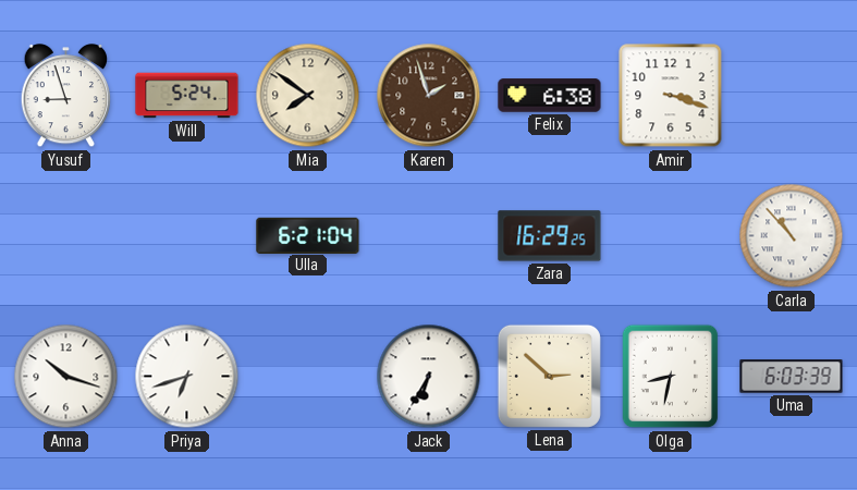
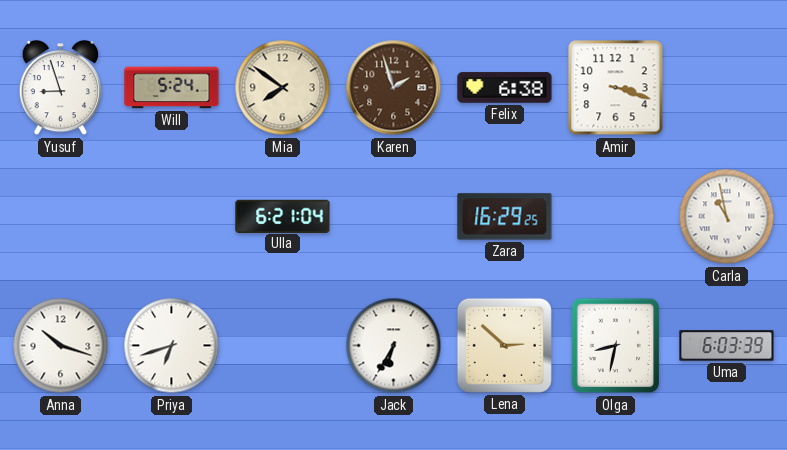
Carla: 10:53 -> 10:58
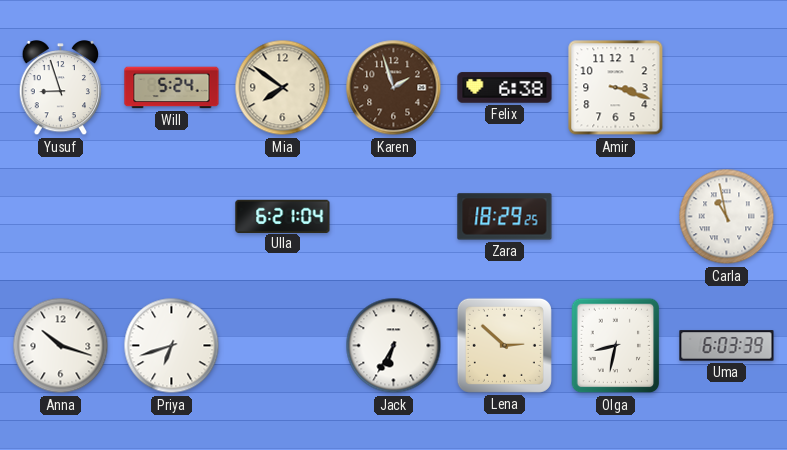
Zara: 16:29 -> 18:29
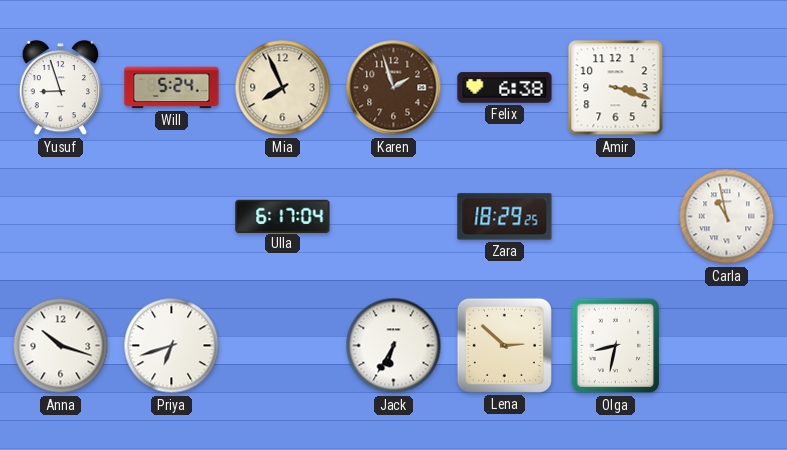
Mia: 7:51 -> 7:56
Ulla: 6:21 -> 6:17
Uma: 6:03 -> none
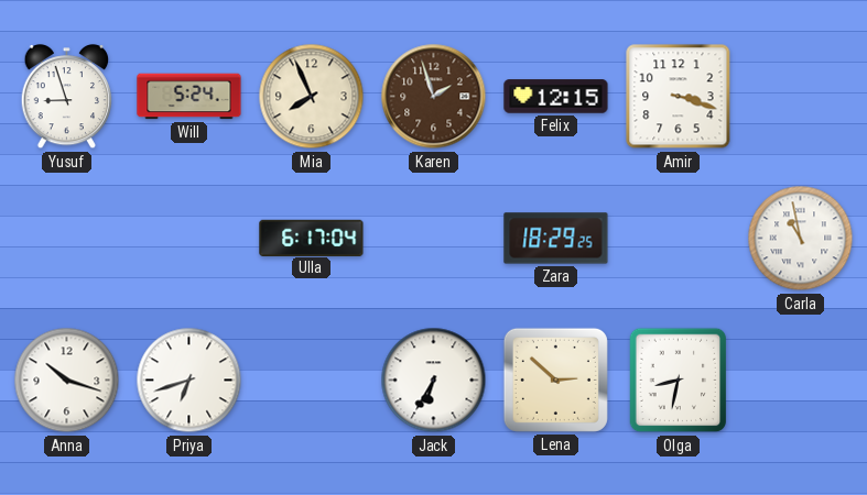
Felix: 6:38 -> 12:15
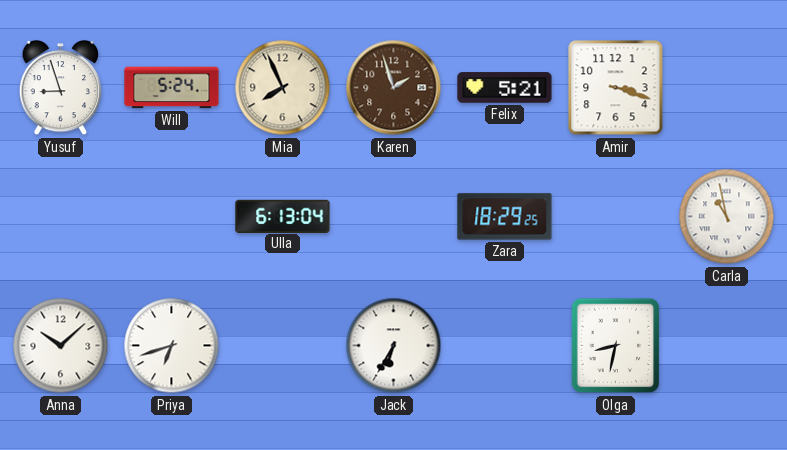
Felix: 12:15 -> 5:21
Ulla: 6:17 -> 6:13
Anna: 10:18 -> 10:08
Lena: 2:52 -> none
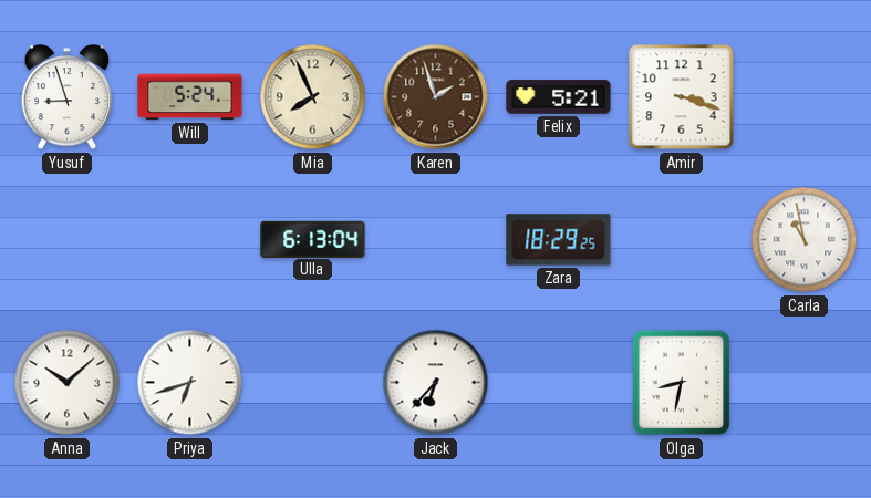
Jack: 6:35 -> 6:37
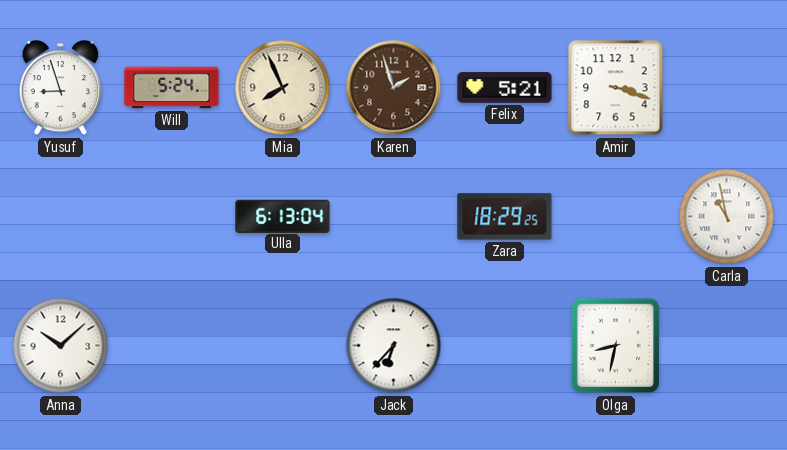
Priya: 6:42 -> none
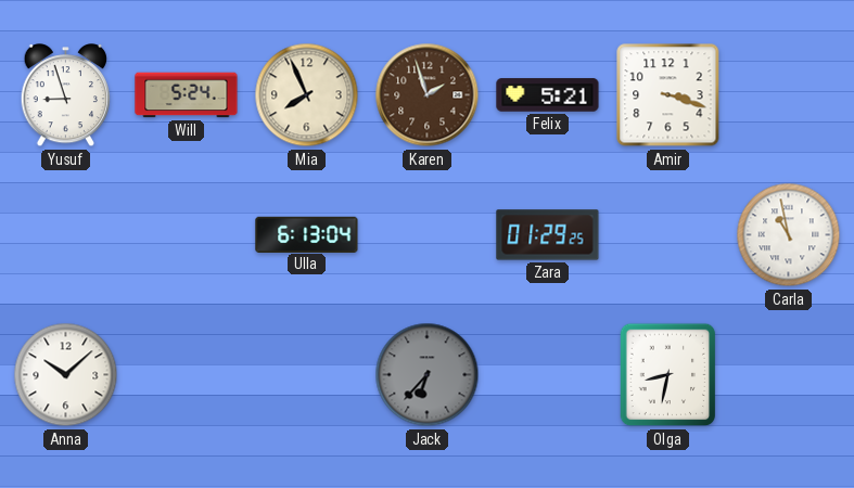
Zara: 18:29 -> 01:29
Jack dial: white -> grey
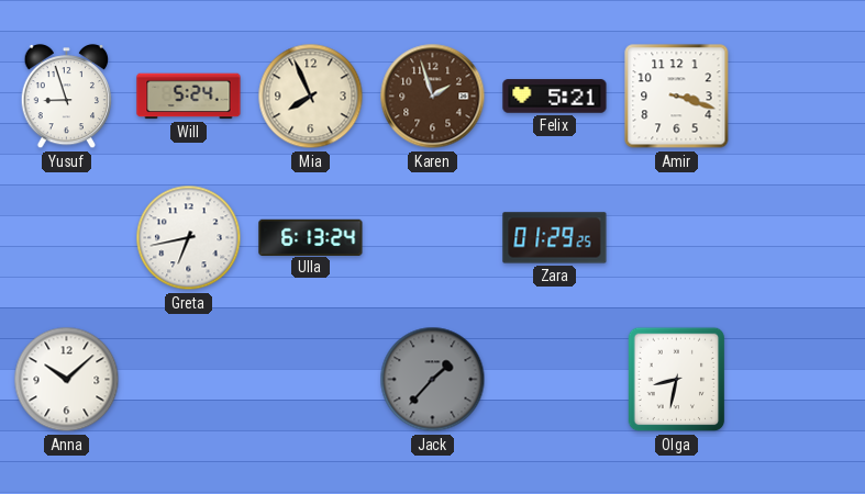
Greta: none -> 6:43
Ulla: 6:13:04 -> 6:13:24
Carla: 10:58 -> none
Jack: 6:37 -> 1:37
